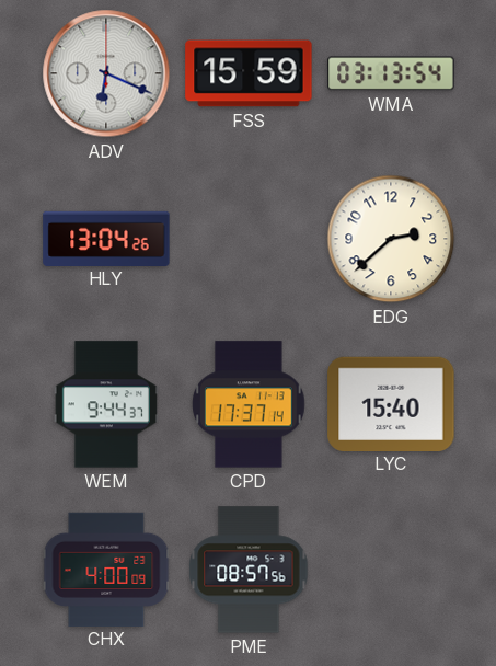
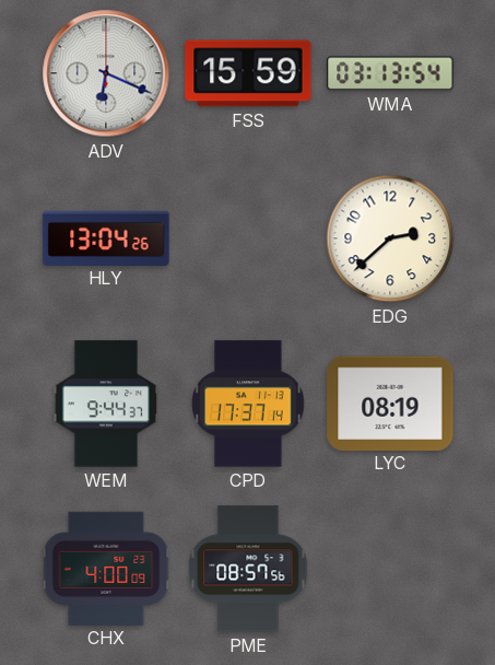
LYC: 15:40 -> 08:19
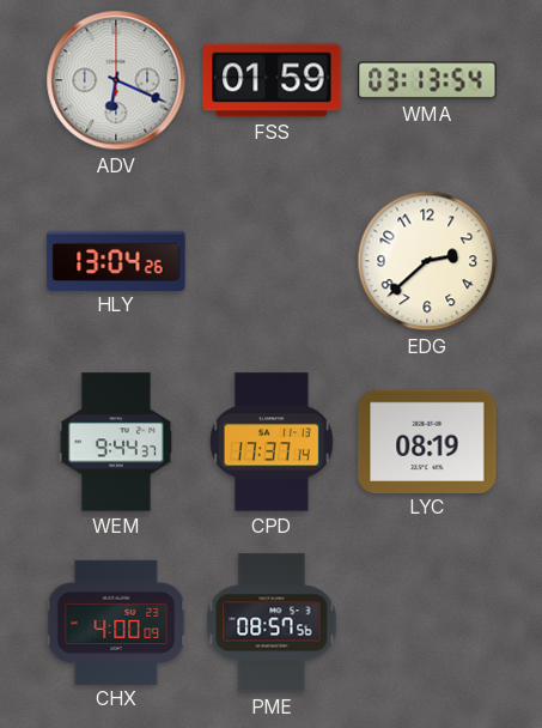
FSS: 15:59 -> 01:59
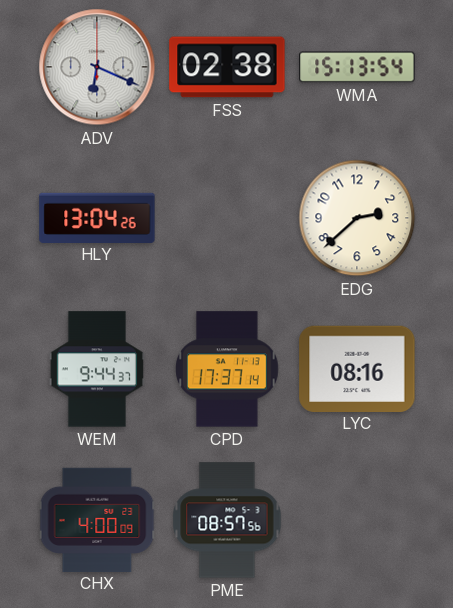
FSS: 01:59 -> 02:38
WMA: 03:13 -> 15:13
LYC: 08:19 -> 08:16
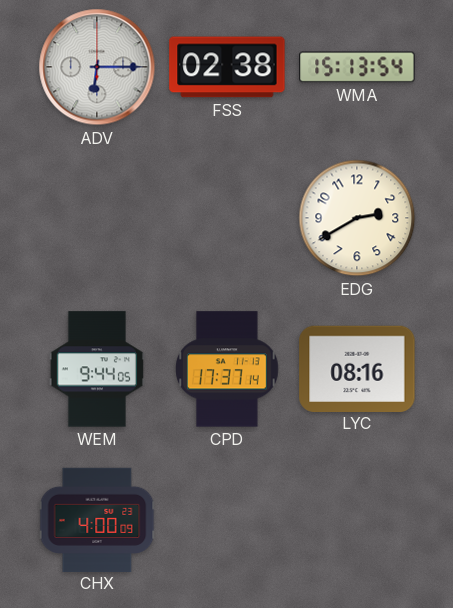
ADV: 6:19 -> 6:15
HLY: 13:04 -> none
EDG: 2:38 -> 2:40
WEM: 9:44:37 -> 9:44:05
PME: 08:57 -> none
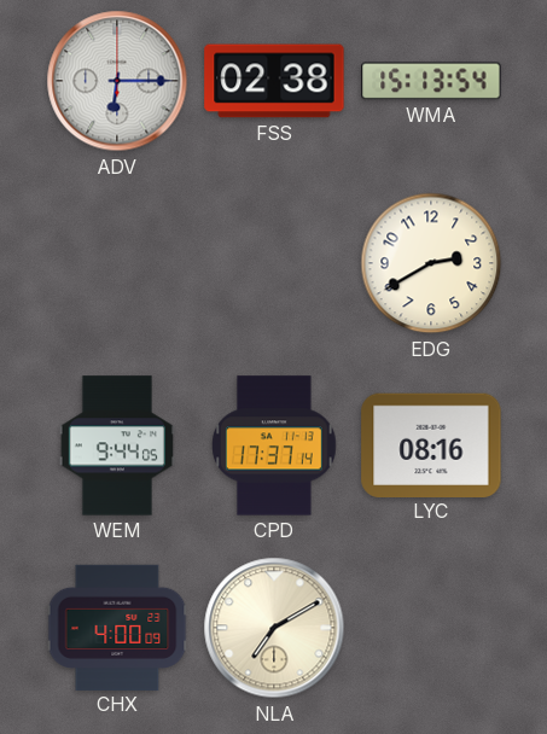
NLA: none -> 7:10
